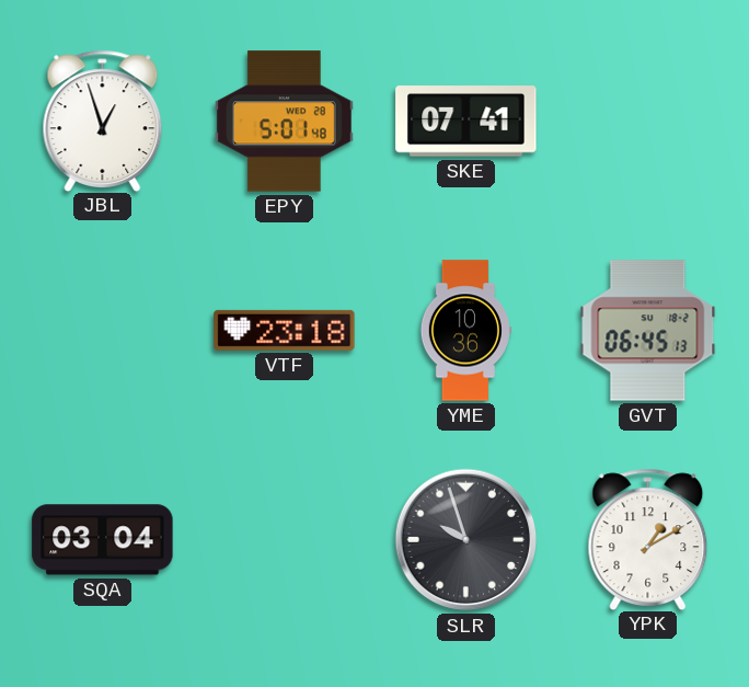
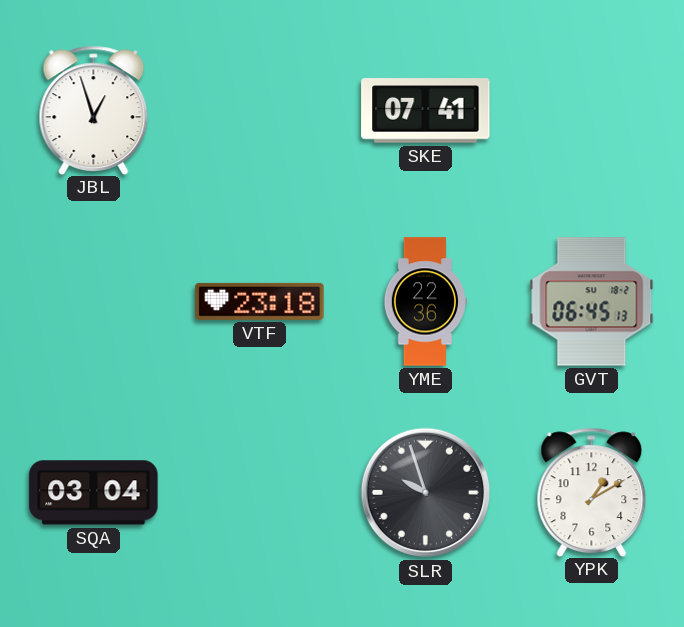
EPY: 5:01 -> none
YME: 10:36 -> 22:36
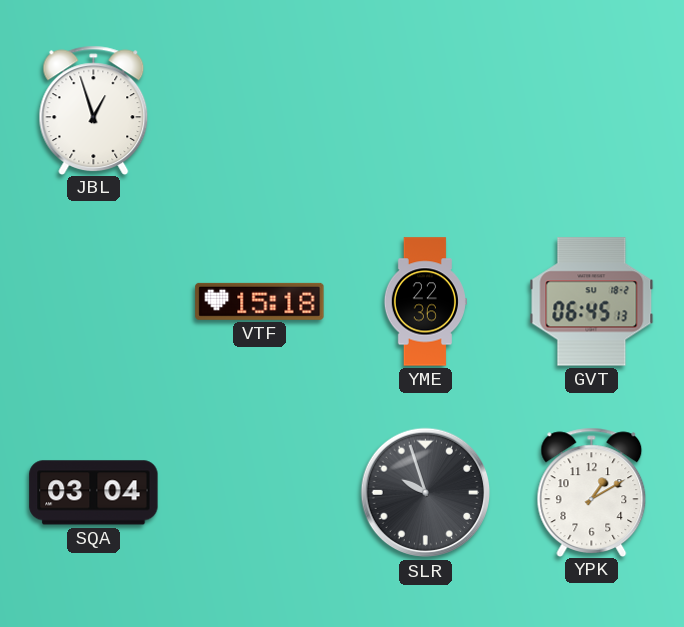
SKE: 07:41 -> none
VTF: 23:18 -> 15:18
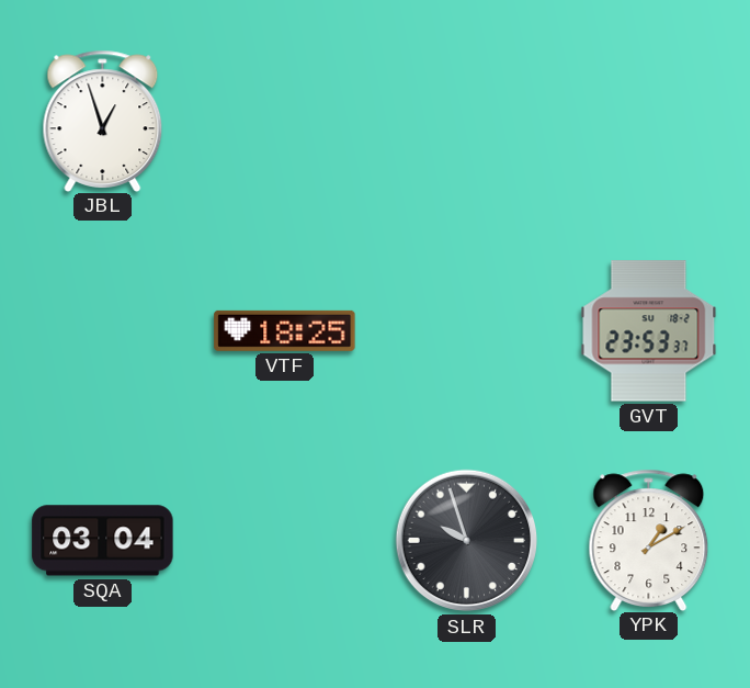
VTF: 15:18 -> 18:25
YME: 22:36 -> none
GVT: 06:45 -> 23:53
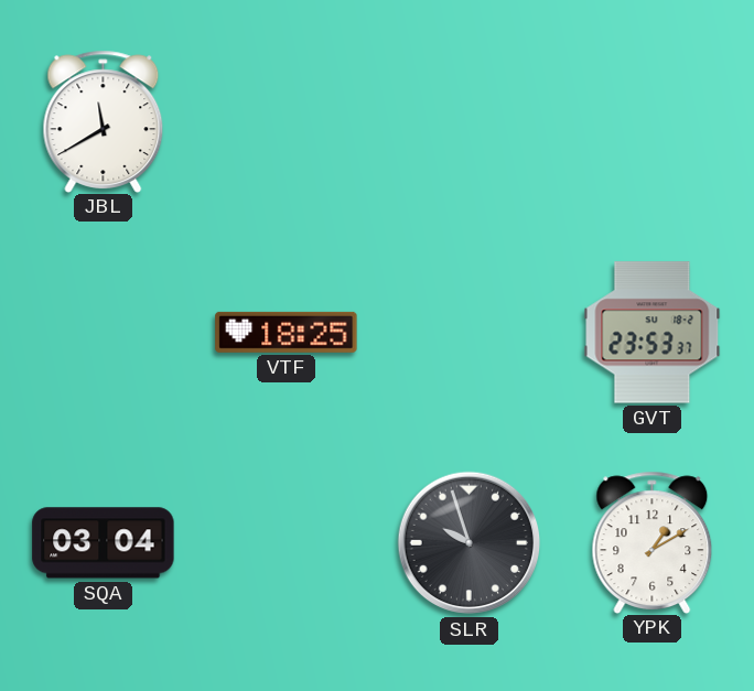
JBL: 12:57 -> 11:40
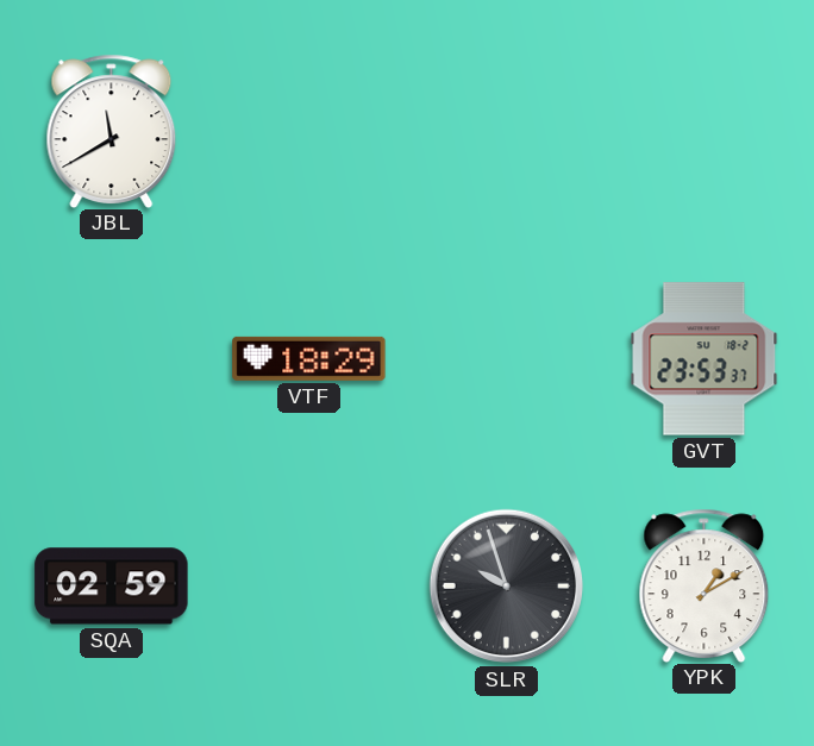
VTF: 18:25 -> 18:29
SQA: 03:04 -> 02:59
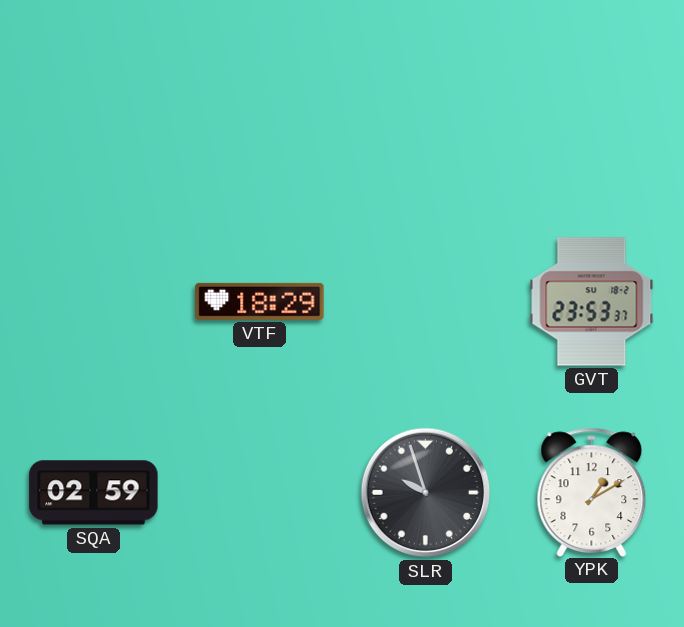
JBL: 11:40 -> none
